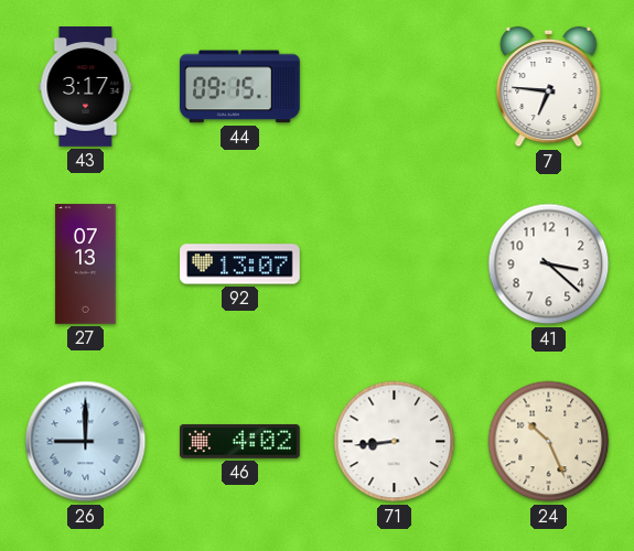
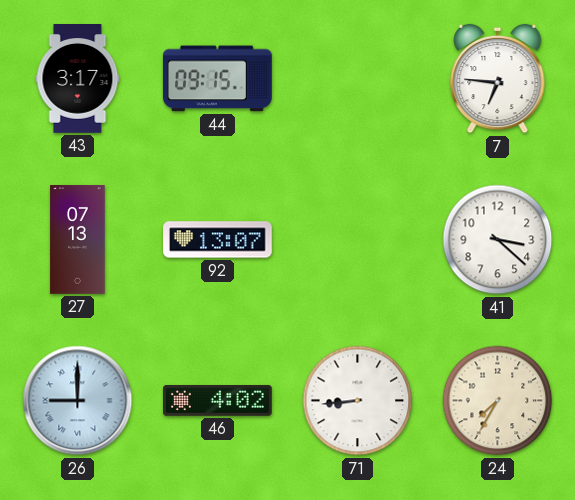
24: 10:26 -> 7:35
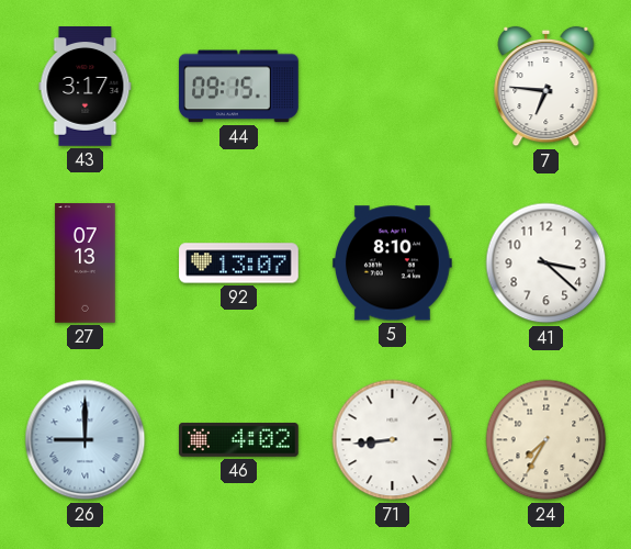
5: none -> 8:10
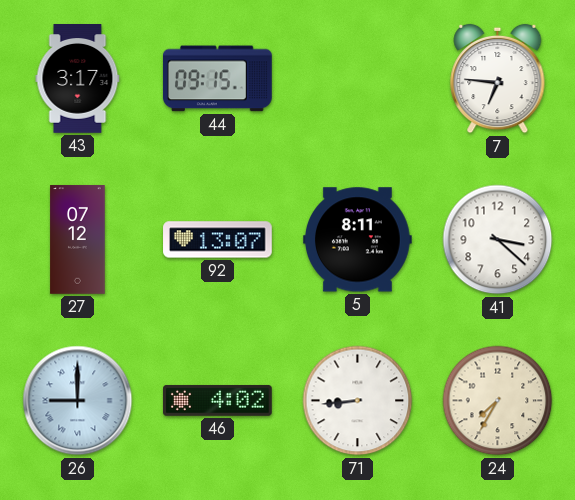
27: 07:13 -> 07:12
5: 8:10 -> 8:11
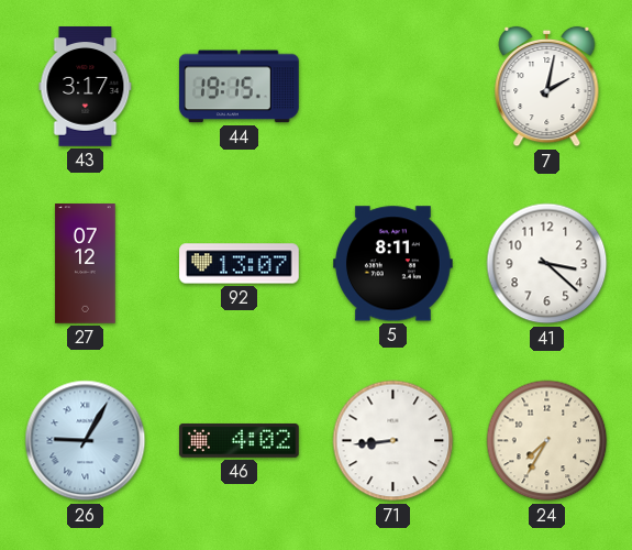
44: 09:15 -> 19:15
7: 6:46 -> 2:02
26: 9:00 -> 9:05
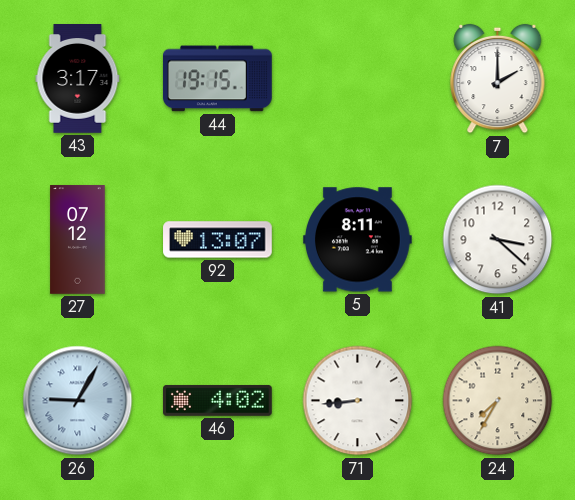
7: 2:02 -> 2:00
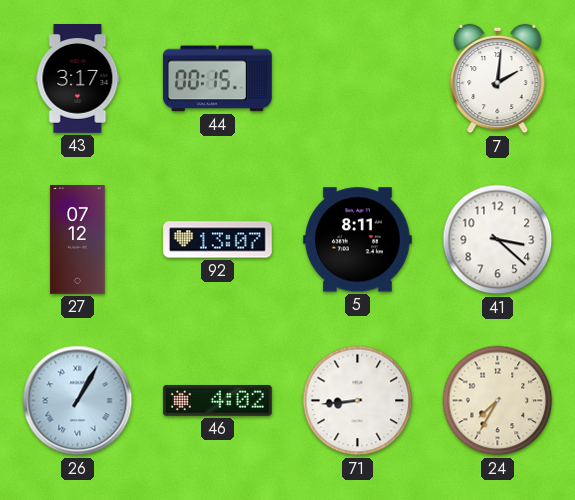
44: 19:15 -> 00:15
7: 2:00 -> 2:01
26: 9:05 -> 1:05
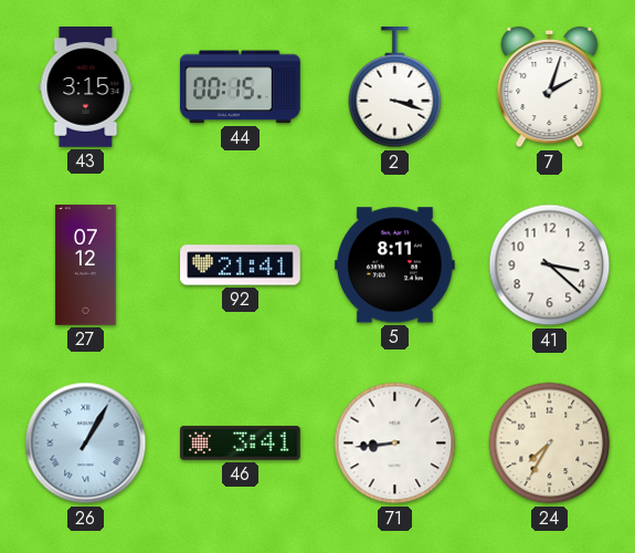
43: 3:17 -> 3:15
2: none -> 3:18
7: 2:01 -> 2:03
92: 13:07 -> 21:41
46: 4:02 -> 3:41
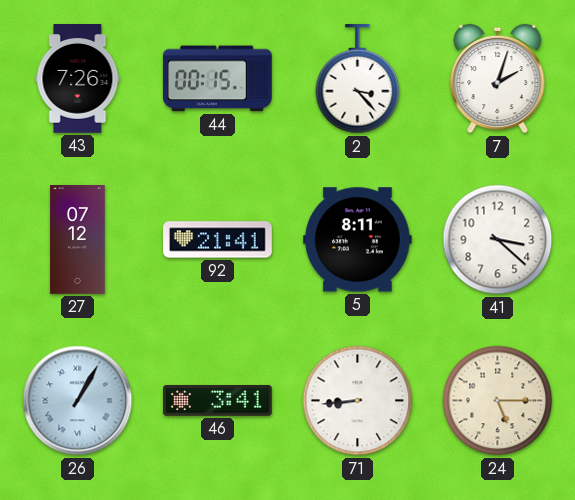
43: 3:15 -> 7:26
2: 3:18 -> 3:23
24: 7:35 -> 5:15
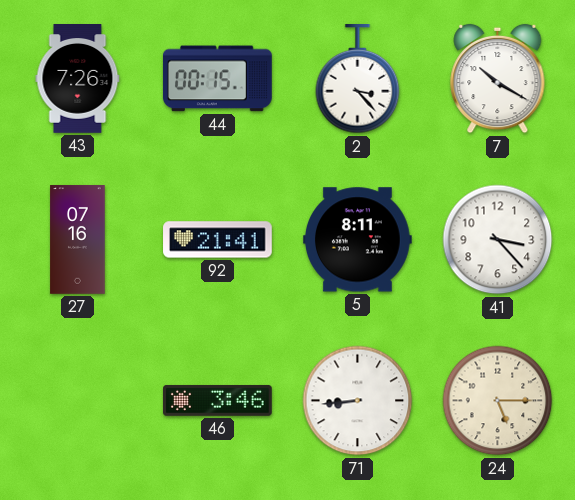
7: 2:03 -> 10:20
27: 07:12 -> 07:16
41: 3:22 -> 3:23
26: 1:05 -> none
46: 3:41 -> 3:46
